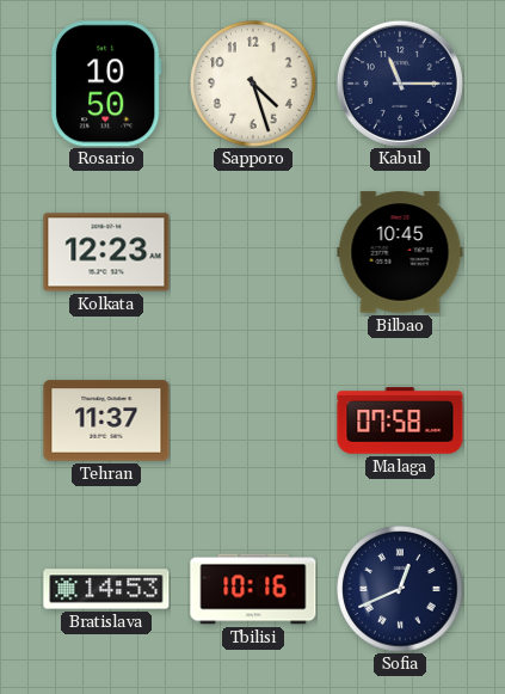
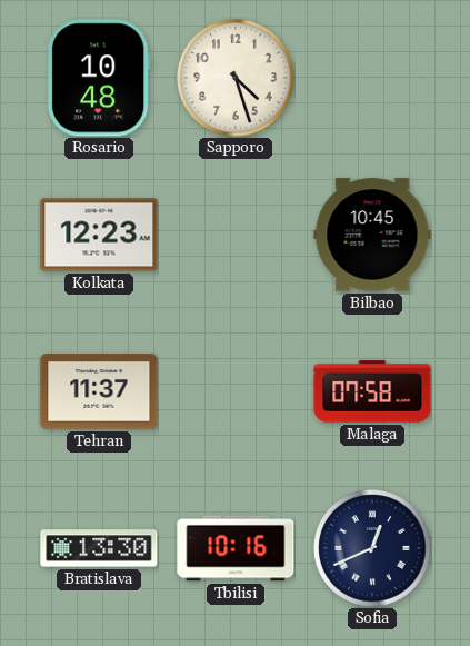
Rosario: 10:50 -> 10:48
Kabul: 11:15 -> none
Bratislava: 14:53 -> 13:30
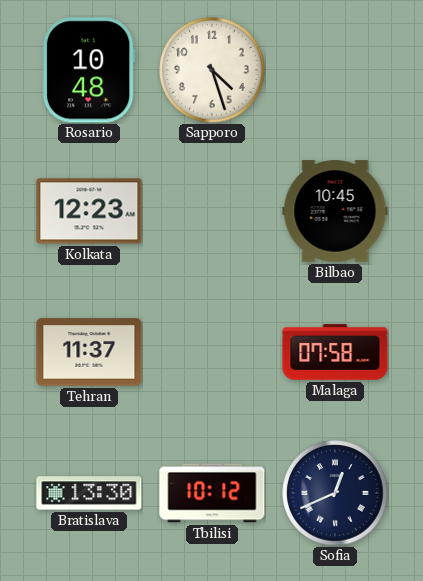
Tbilisi: 10:16 -> 10:12
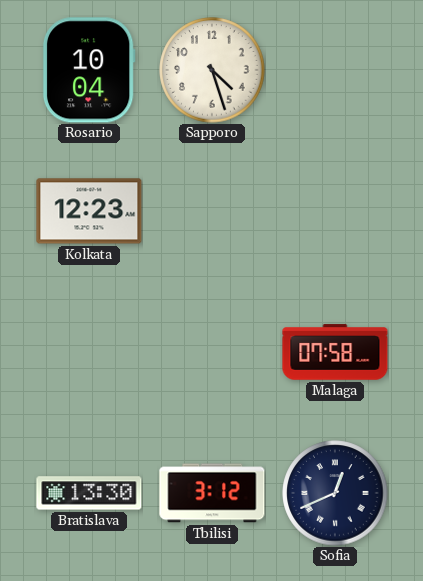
Rosario: 10:48 -> 10:04
Bilbao: 10:45 -> none
Tehran: 11:37 -> none
Tbilisi: 10:12 -> 3:12
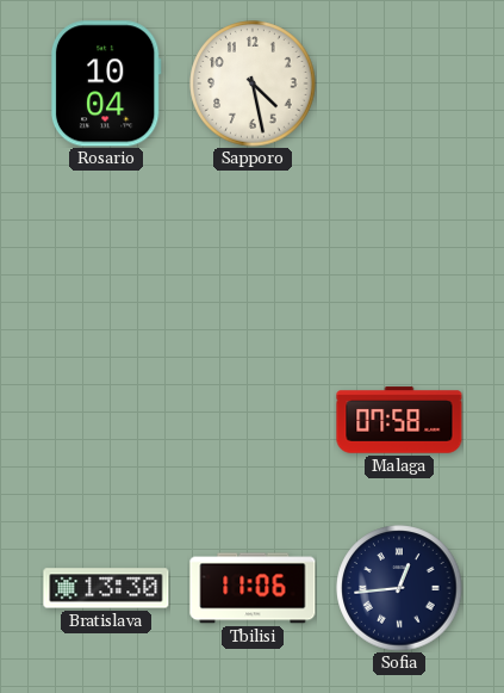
Sapporo: 4:27 -> 4:28
Kolkata: 12:23 -> none
Tbilisi: 3:12 -> 11:06
Sofia: 12:41 -> 12:44
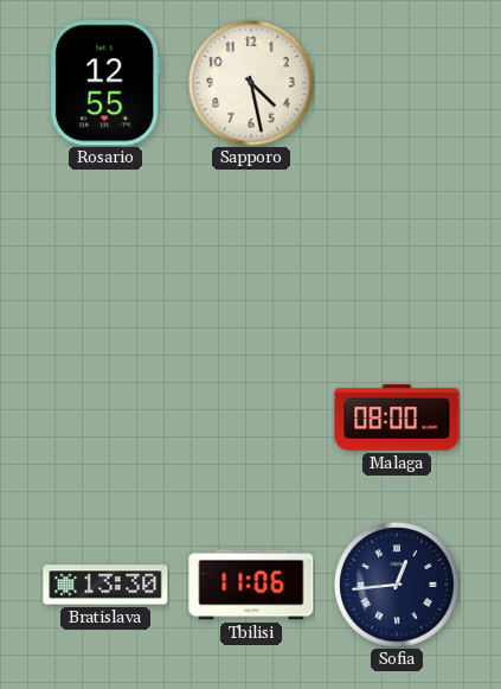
Rosario: 10:04 -> 12:55
Malaga: 07:58 -> 08:00
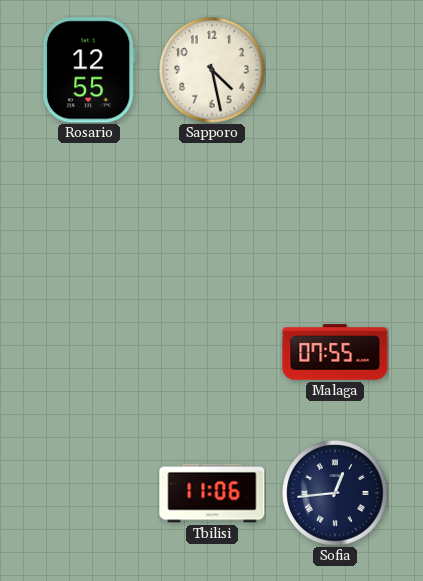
Malaga: 08:00 -> 07:55
Bratislava: 13:30 -> none
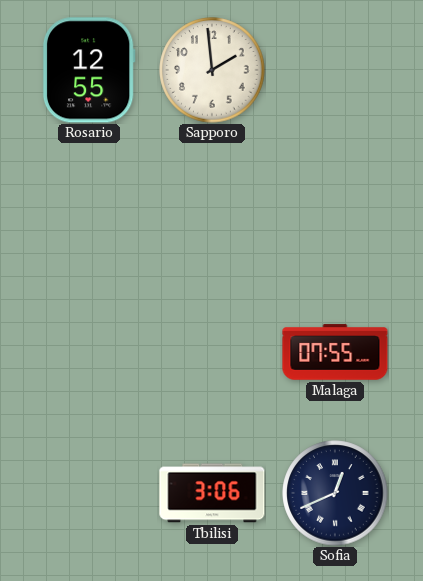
Sapporo: 4:28 -> 1:59
Tbilisi: 11:06 -> 3:06
Sofia: 12:44 -> 12:41
